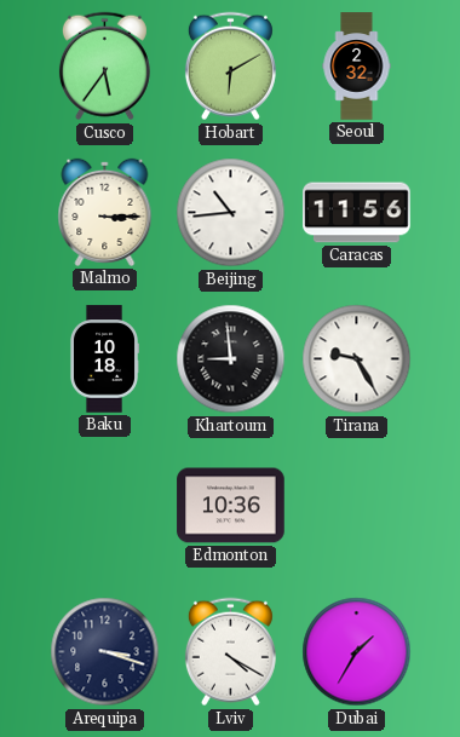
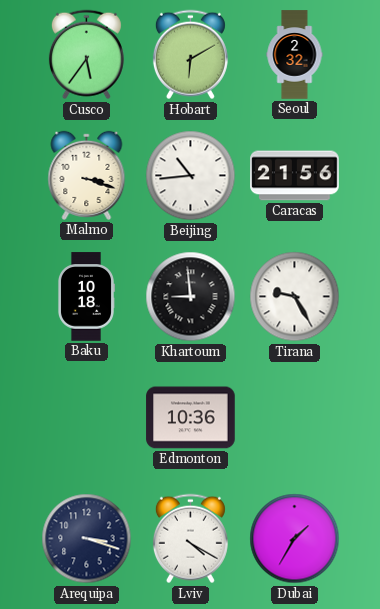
Malmo: 3:15 -> 3:18
Caracas: 11:56 -> 21:56
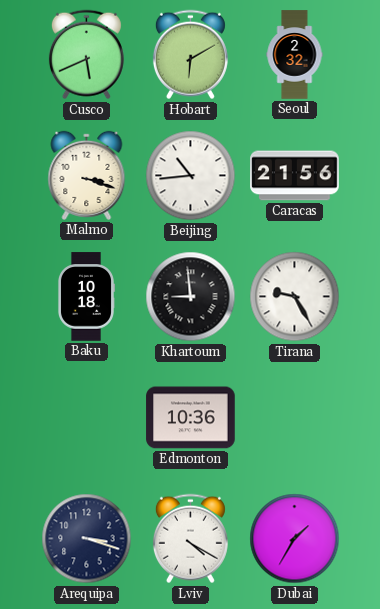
Cusco: 5:36 -> 5:41
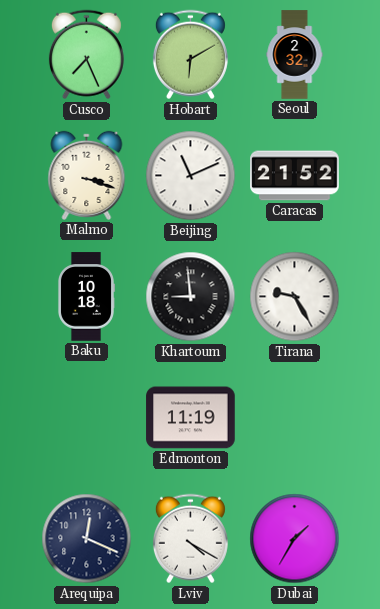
Cusco: 5:41 -> 7:26
Beijing: 10:44 -> 11:11
Caracas: 21:56 -> 21:52
Edmonton: 10:36 -> 11:19
Arequipa: 3:18 -> 12:19
